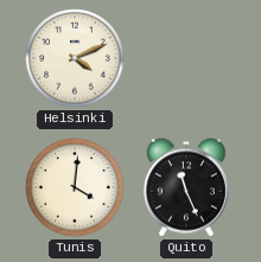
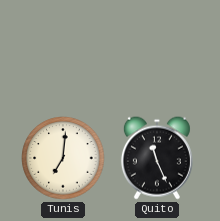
Helsinki: 4:11 -> none
Tunis: 4:01 -> 7:01
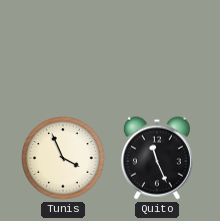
Tunis: 7:01 -> 3:56
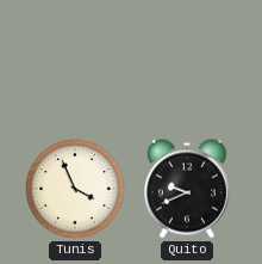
Quito: 11:26 -> 9:41
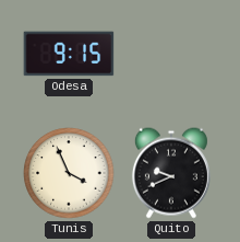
Odesa: none -> 9:15
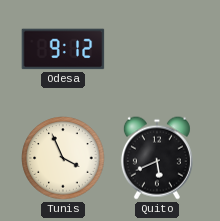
Odesa: 9:15 -> 9:12
Quito: 9:41 -> 5:41
